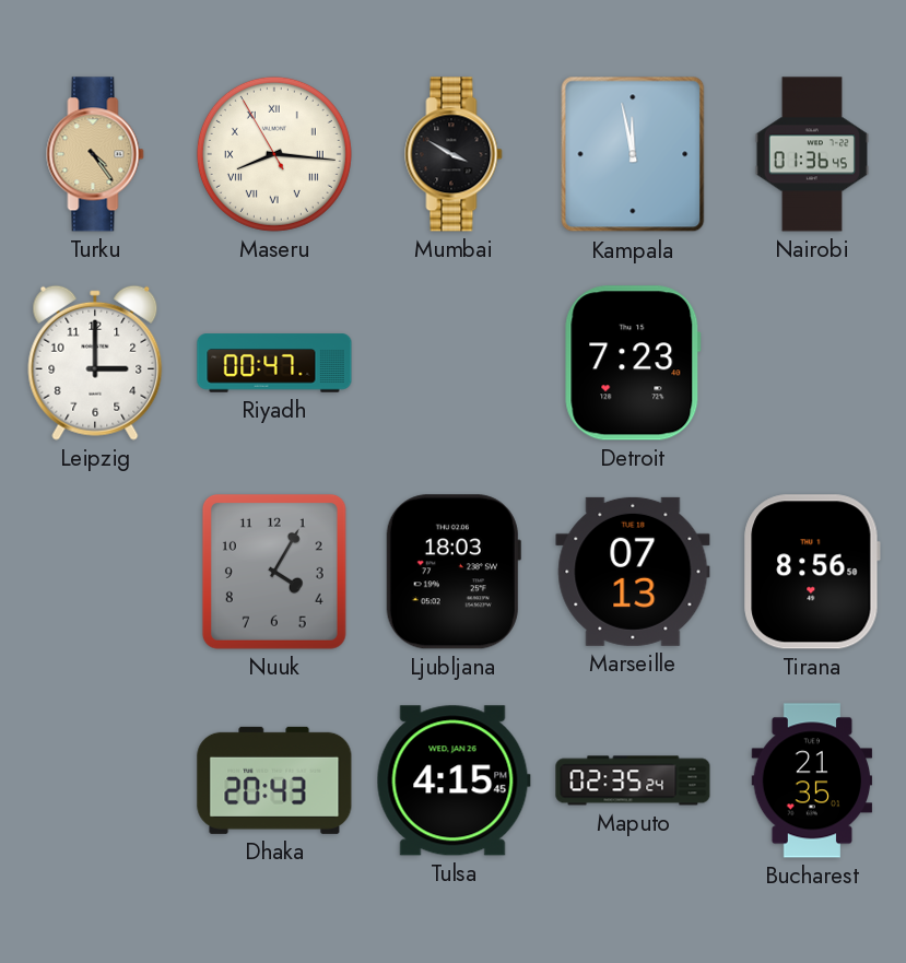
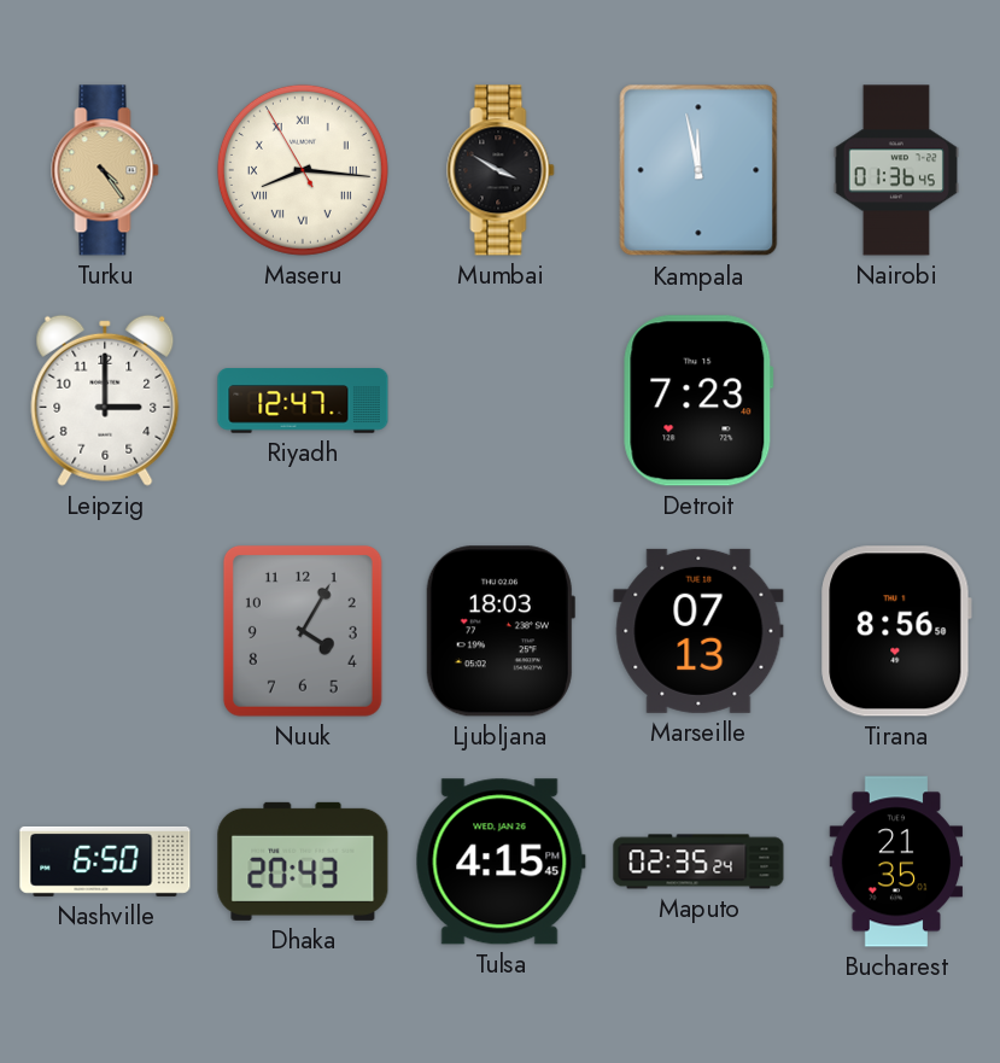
Riyadh: 00:47 -> 12:47
Nashville: none -> 6:50
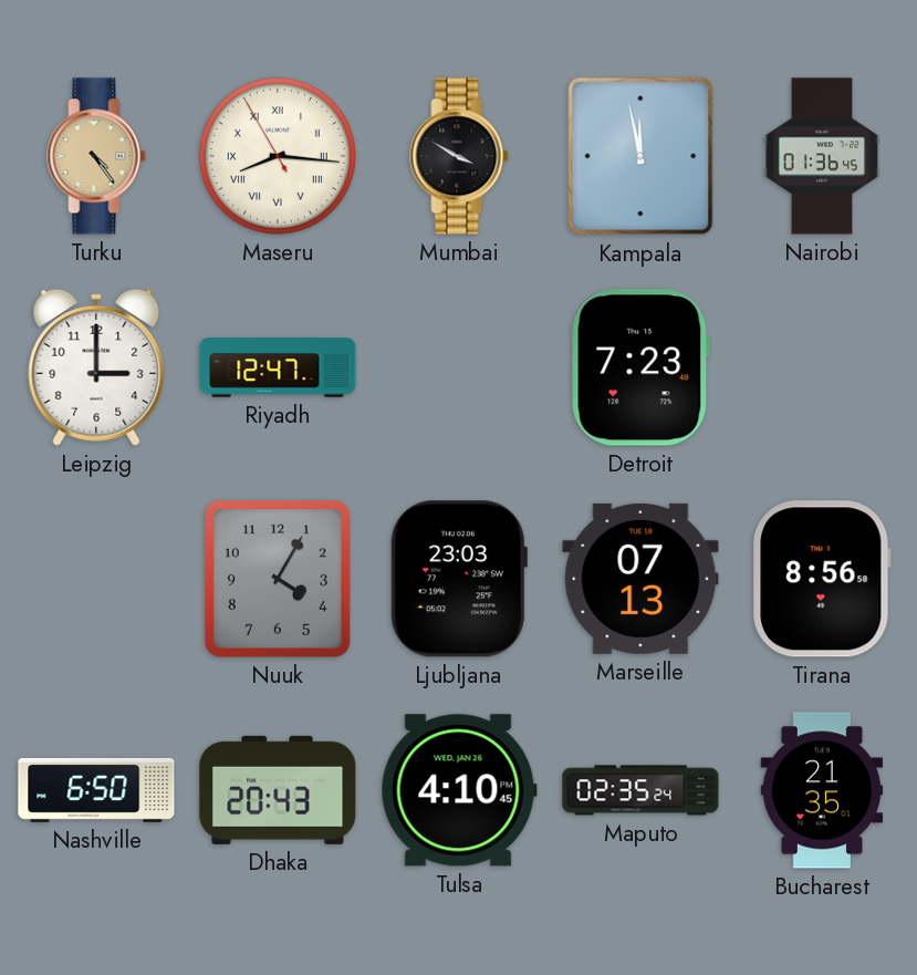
Ljubljana: 18:03 -> 23:03
Tulsa: 4:15 -> 4:10
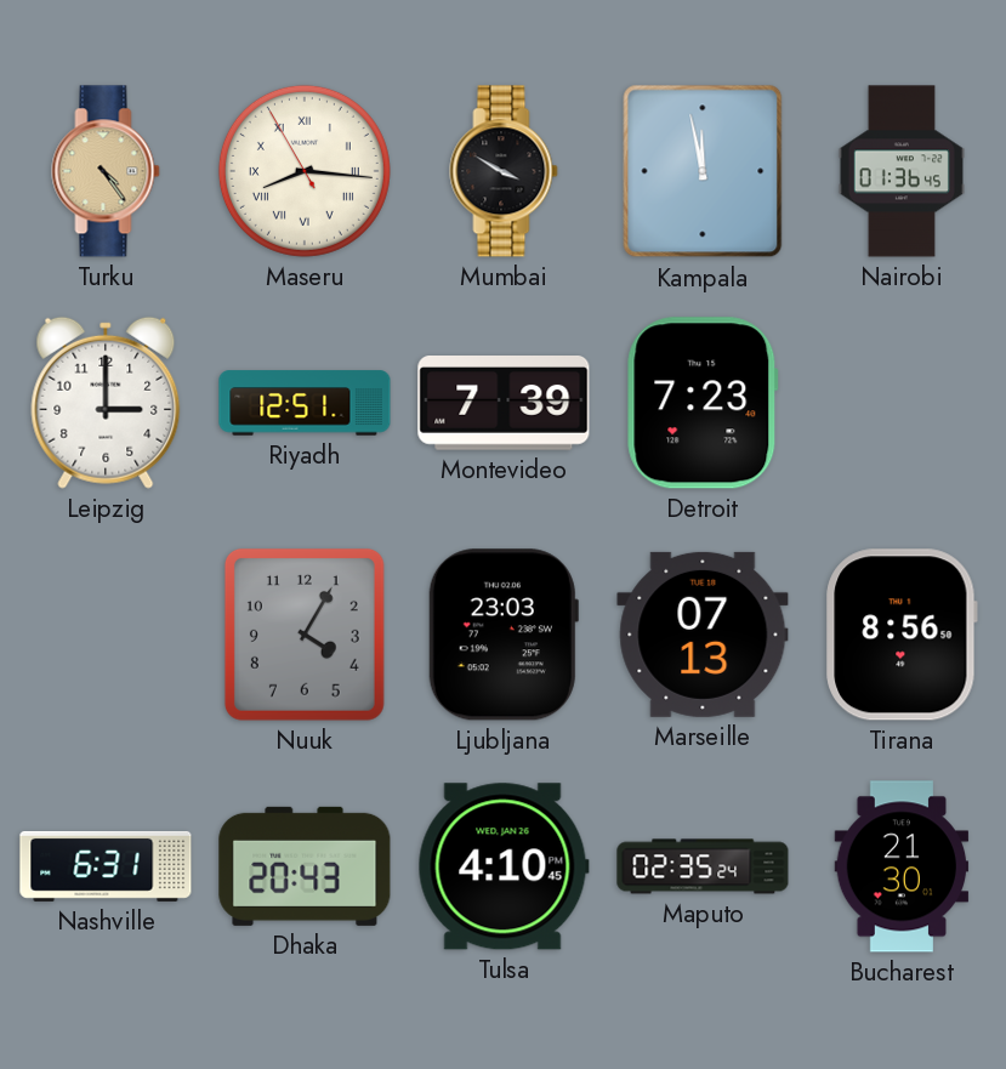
Riyadh: 12:47 -> 12:51
Montevideo: none -> 7:39
Nashville: 6:50 -> 6:31
Bucharest: 21:35 -> 21:30
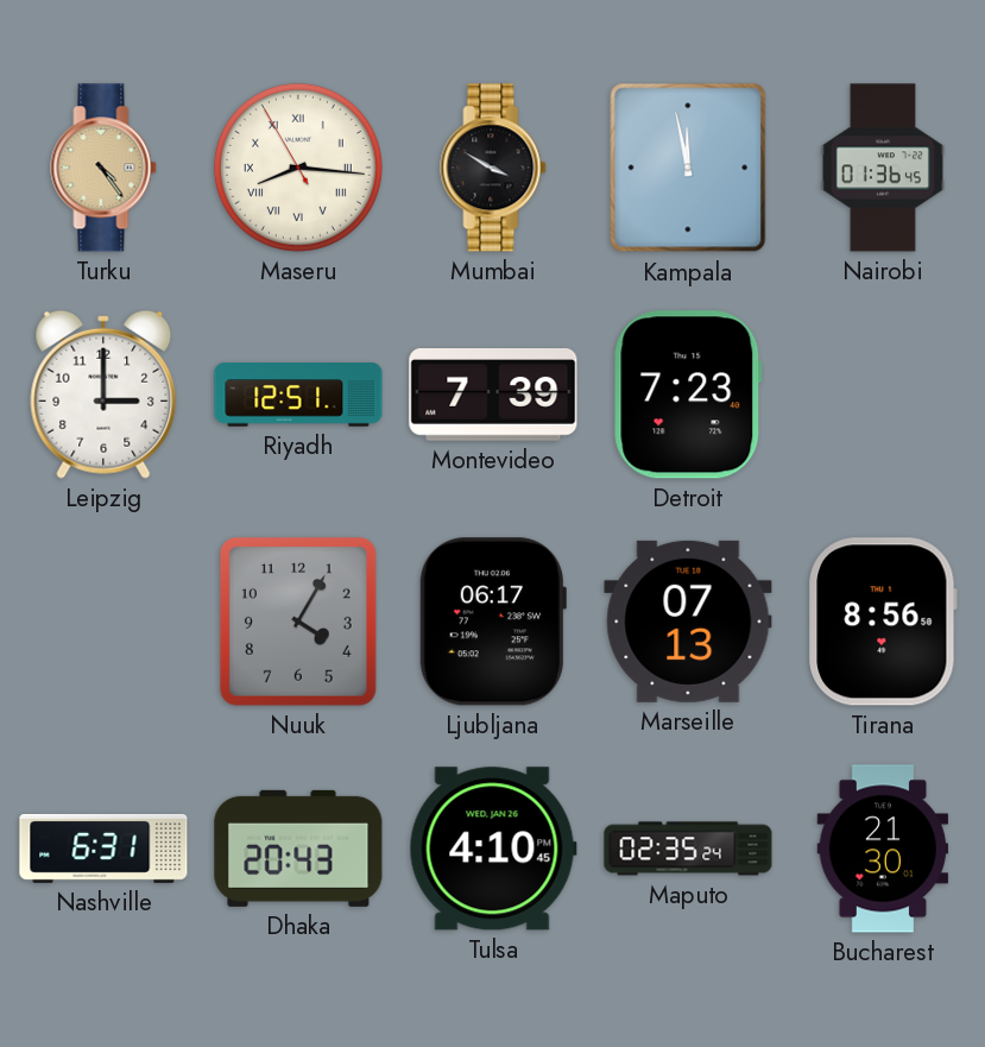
Ljubljana: 23:03 -> 06:17
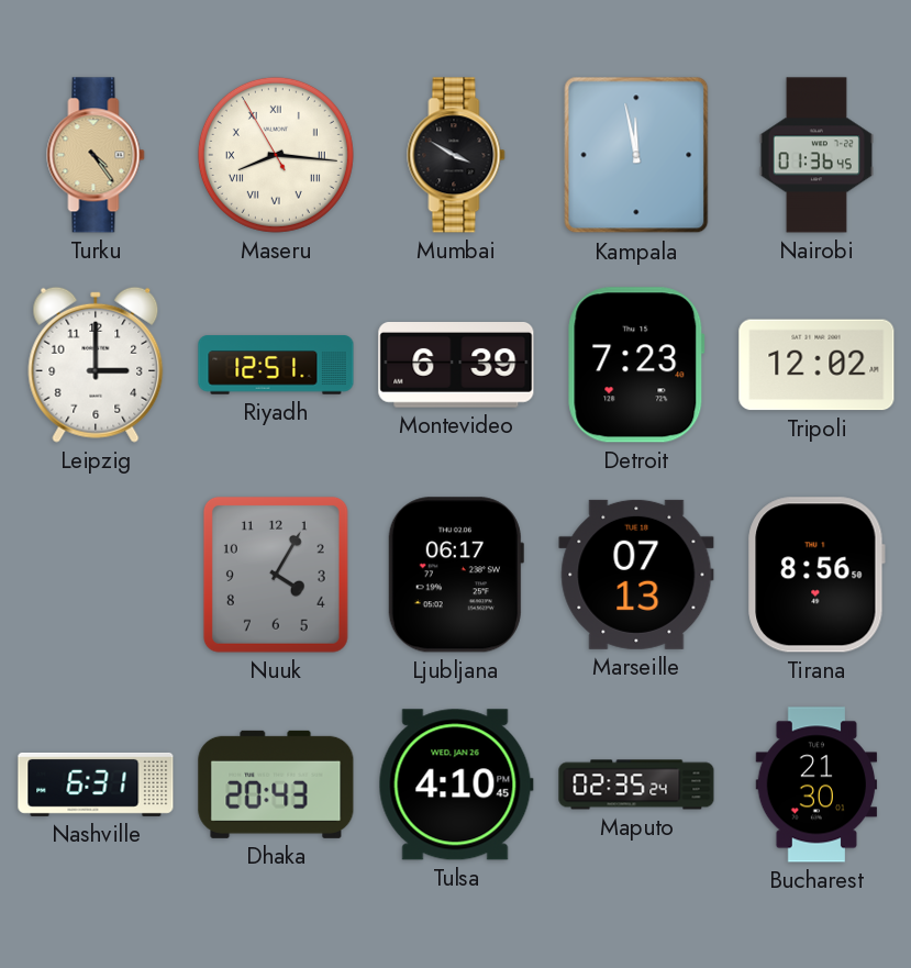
Montevideo: 7:39 -> 6:39
Tripoli: none -> 12:02
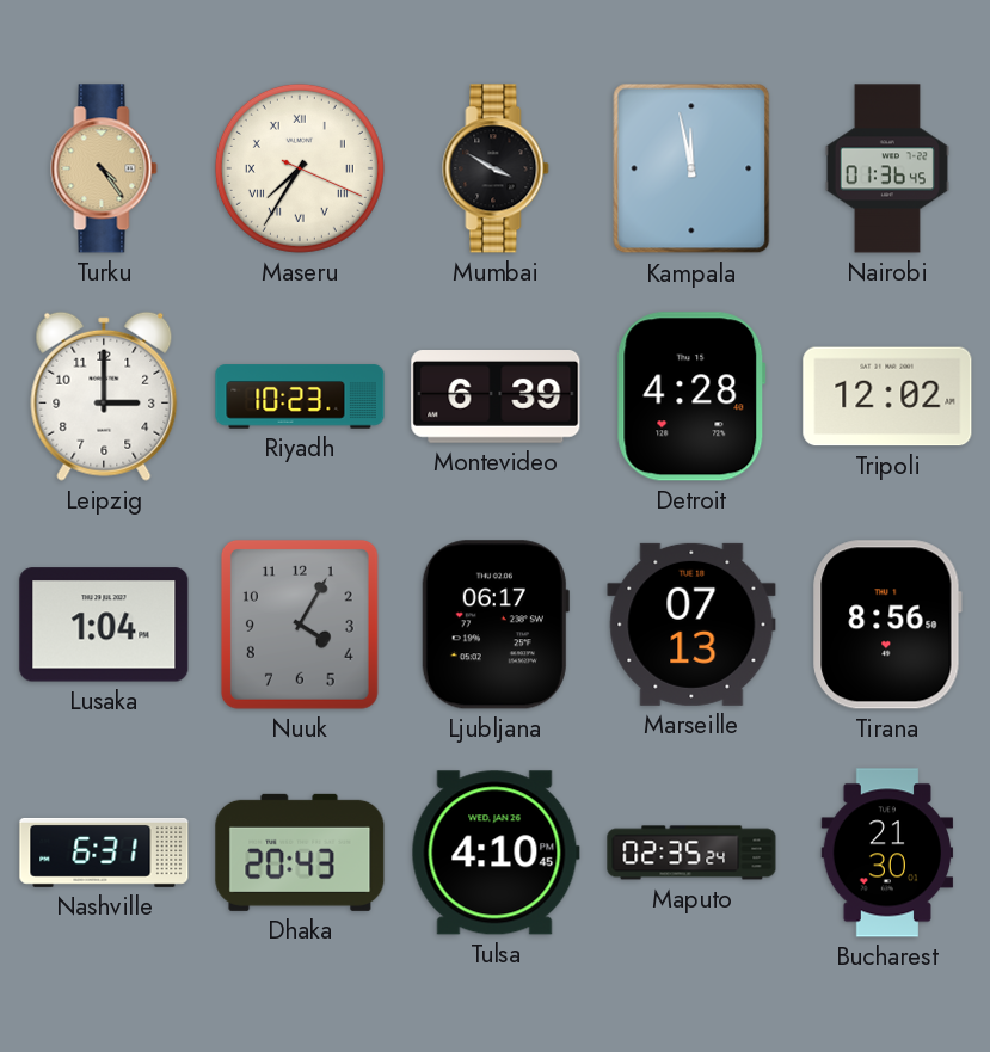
Maseru: 8:15 -> 7:35
Riyadh: 12:51 -> 10:23
Detroit: 7:23 -> 4:28
Lusaka: none -> 1:04
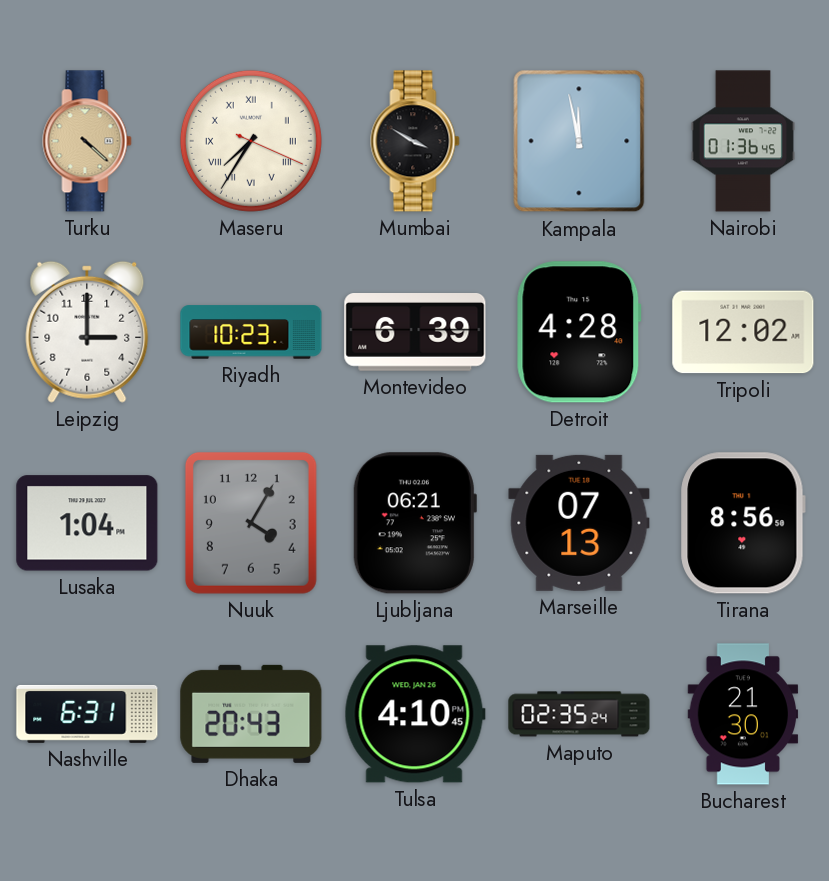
Turku: 4:24 -> 4:22
Ljubljana: 06:17 -> 06:21
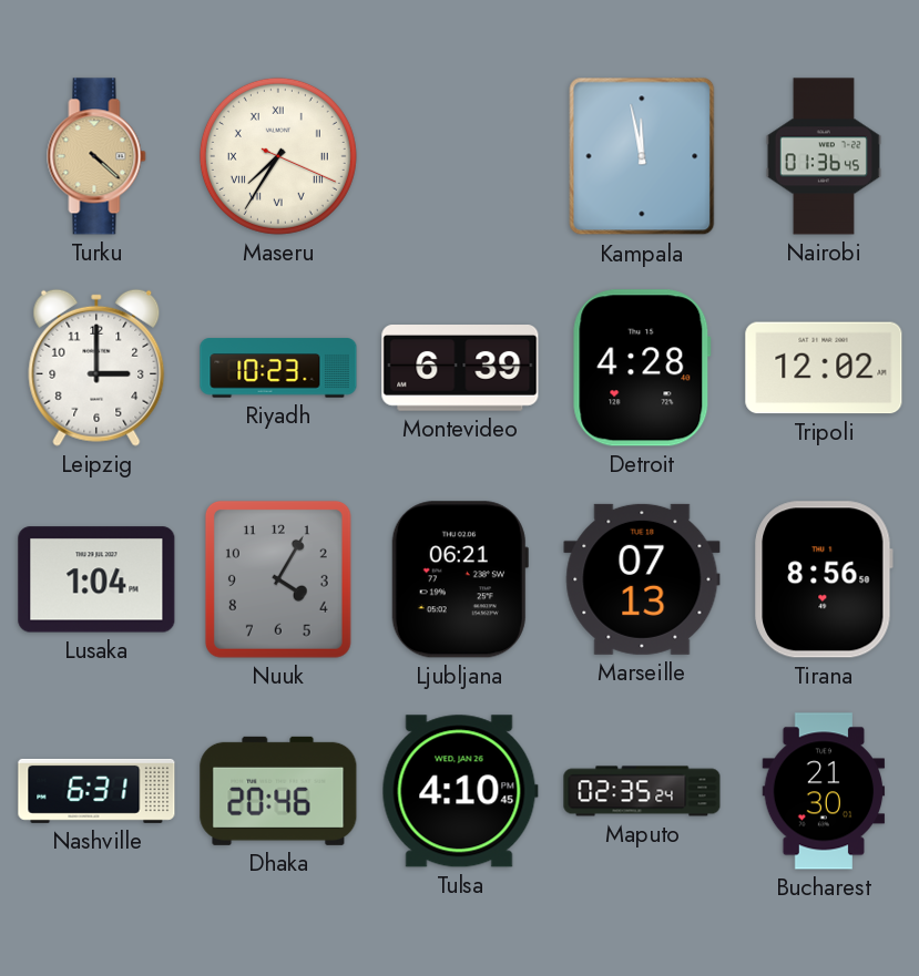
Mumbai: 3:50 -> none
Dhaka: 20:43 -> 20:46
